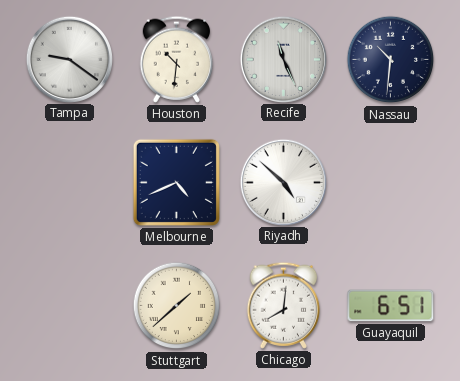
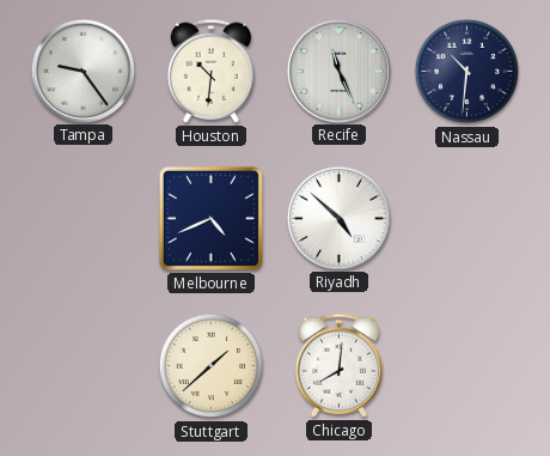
Tampa: 9:21 -> 9:24
Guayaquil: 6:51 -> none
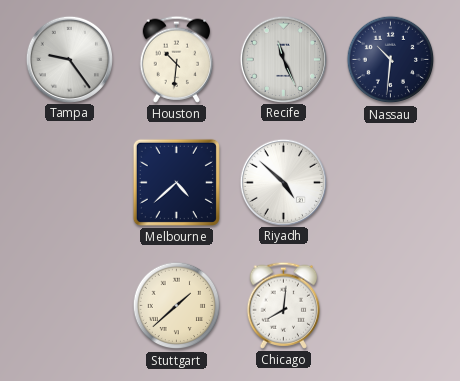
Melbourne: 4:41 -> 4:38
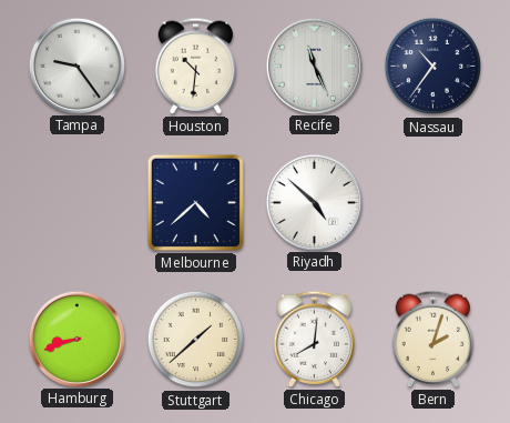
Nassau: 10:31 -> 10:36
Hamburg: none -> 8:42
Bern: none -> 2:03
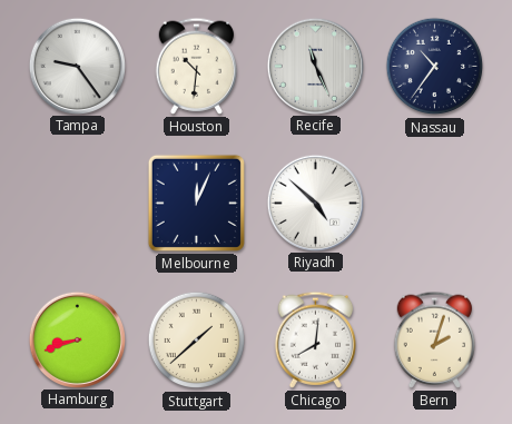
Melbourne: 4:38 -> 12:04
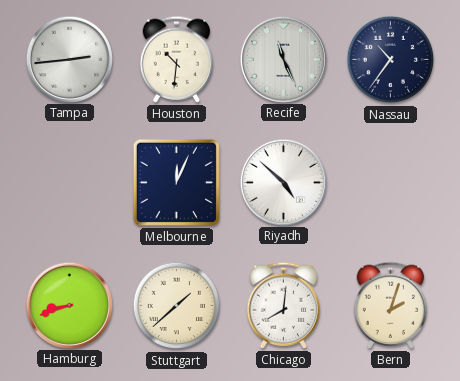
Tampa: 9:24 -> 2:44
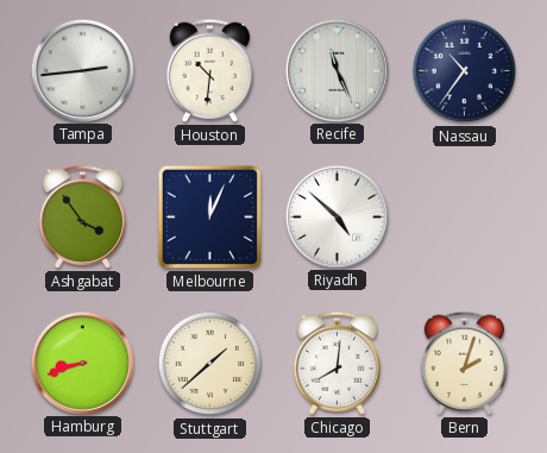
Ashgabat: none -> 3:54
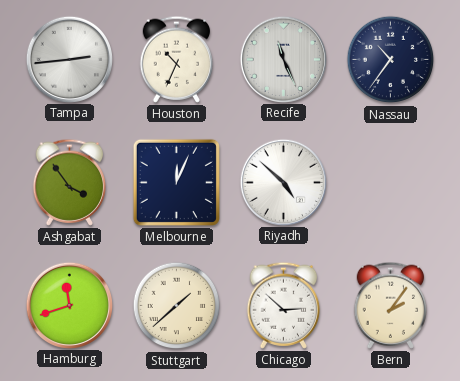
Houston: 10:31 -> 10:34
Hamburg: 8:42 -> 11:42
Chicago: 8:01 -> 2:52
Bern: 2:03 -> 2:06
